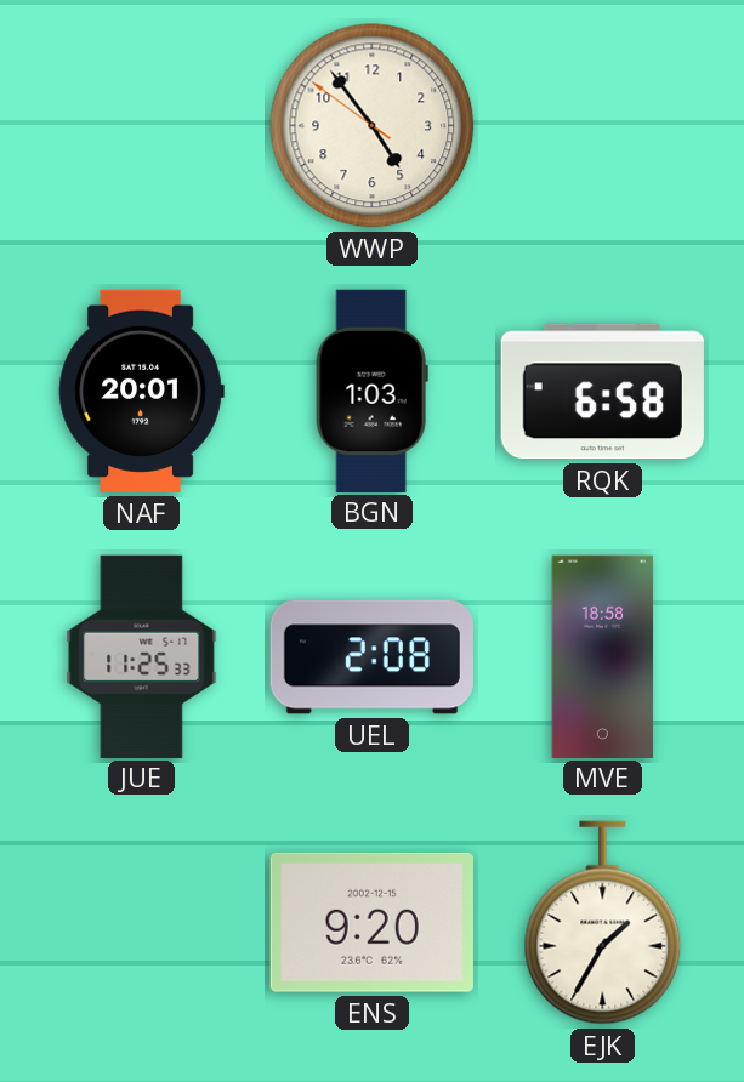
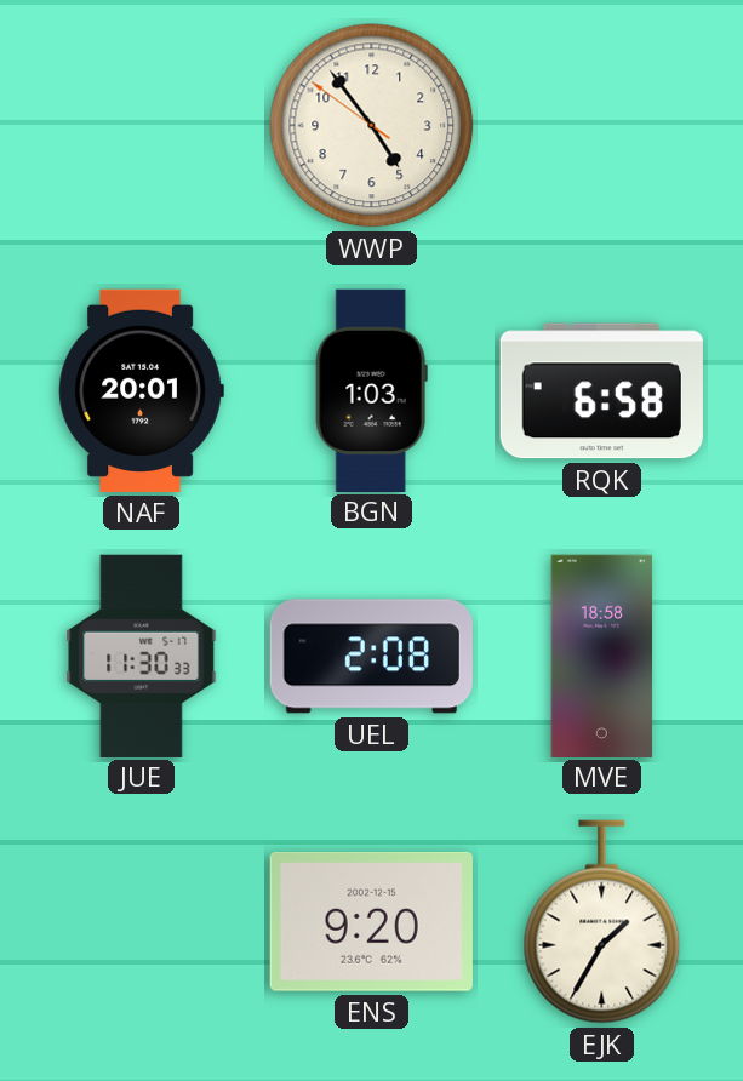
JUE: 11:25 -> 11:30
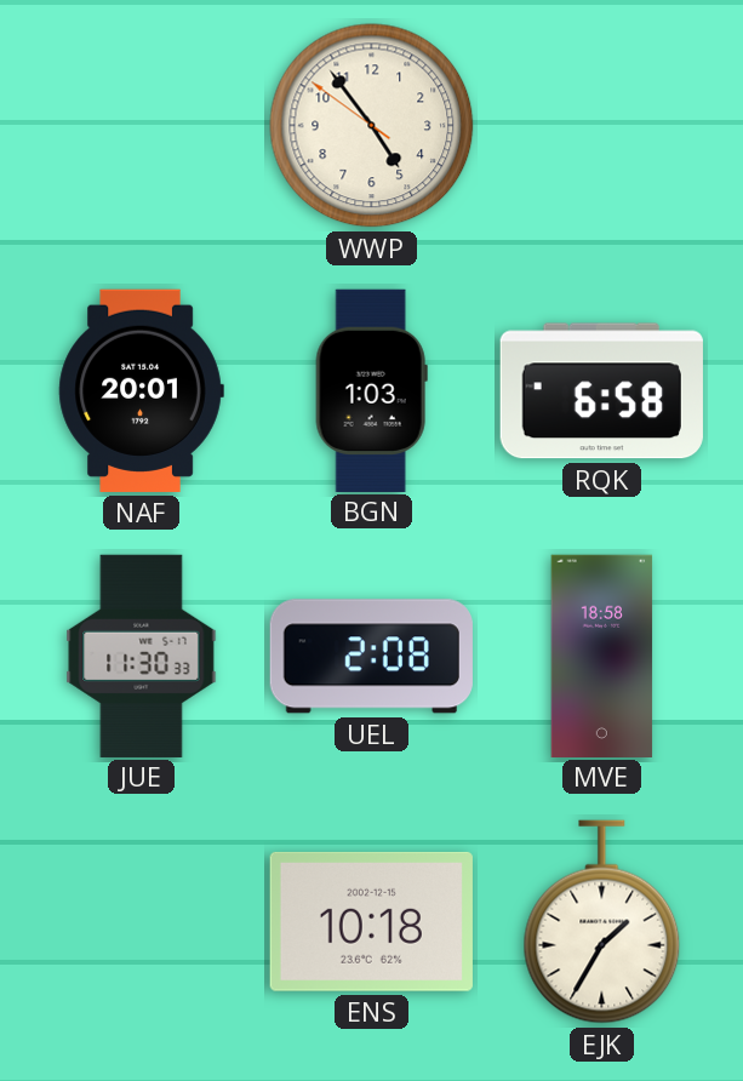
ENS: 9:20 -> 10:18
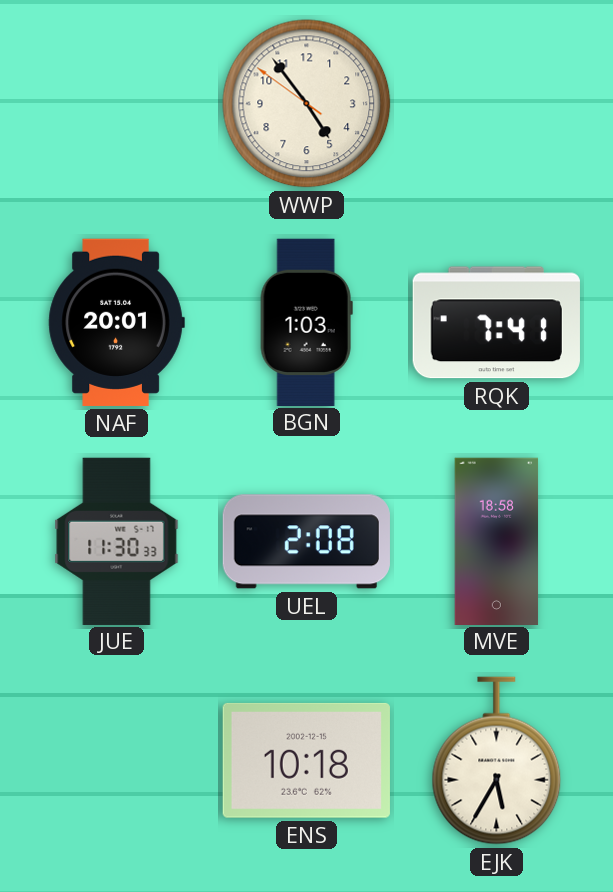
RQK: 6:58 -> 7:41
EJK: 1:35 -> 5:35
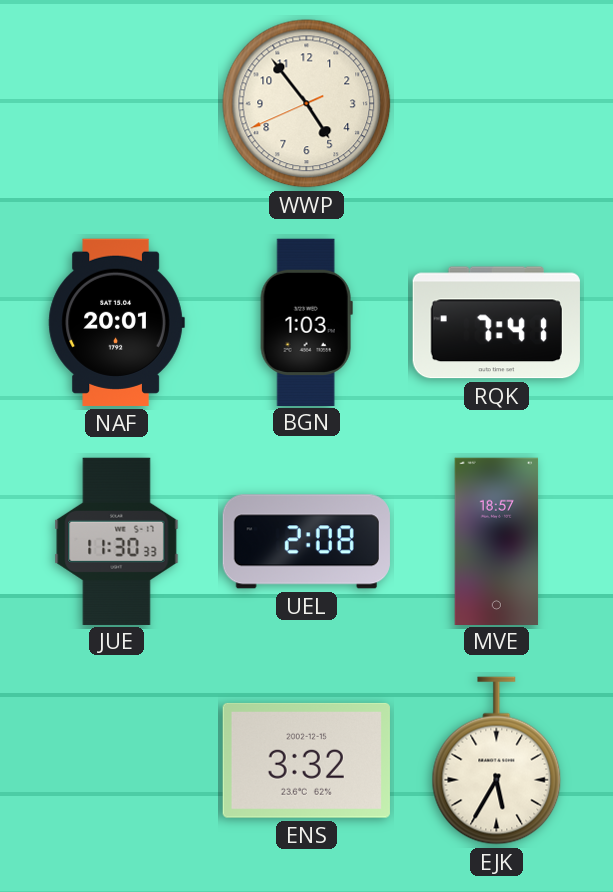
WWP: 4:53:51 -> 4:53:41
MVE: 18:58 -> 18:57
ENS: 10:18 -> 3:32
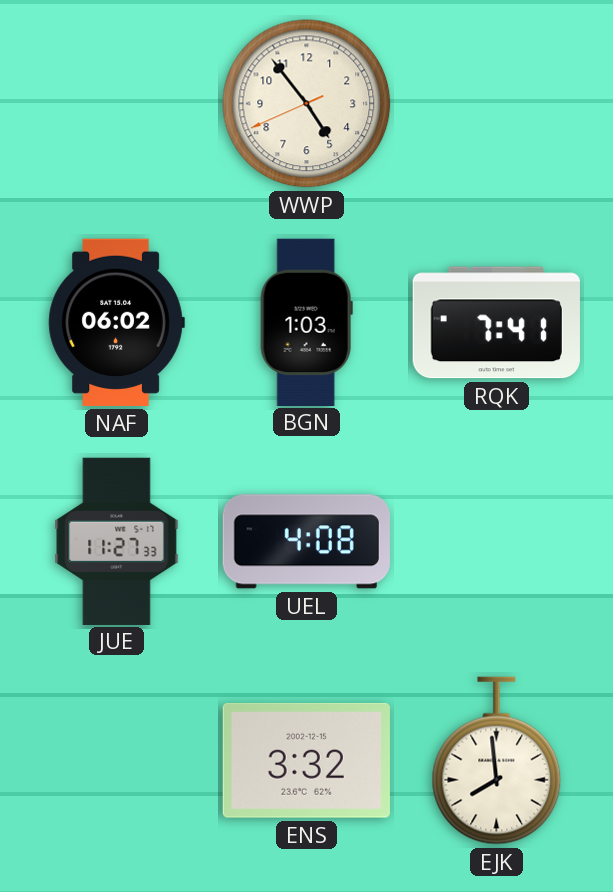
NAF: 20:01 -> 06:02
JUE: 11:30 -> 11:27
UEL: 2:08 -> 4:08
MVE: 18:57 -> none
EJK: 5:35 -> 7:59
